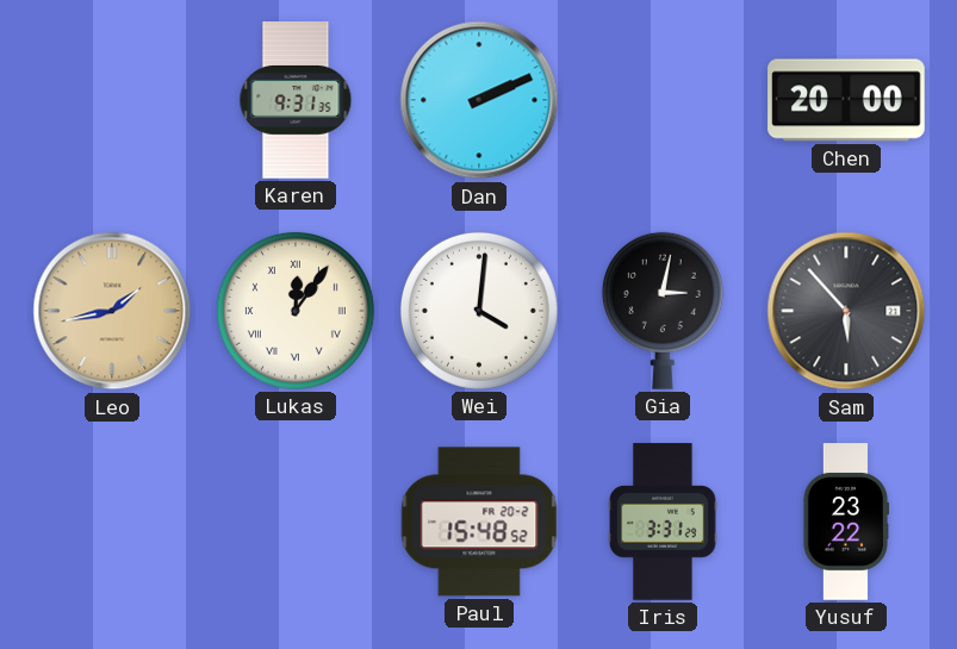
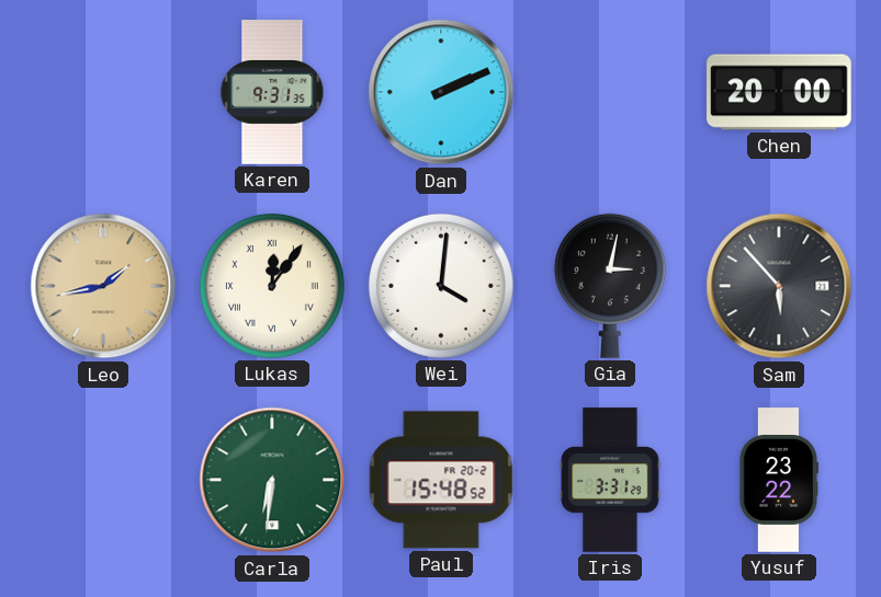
Carla: none -> 6:31
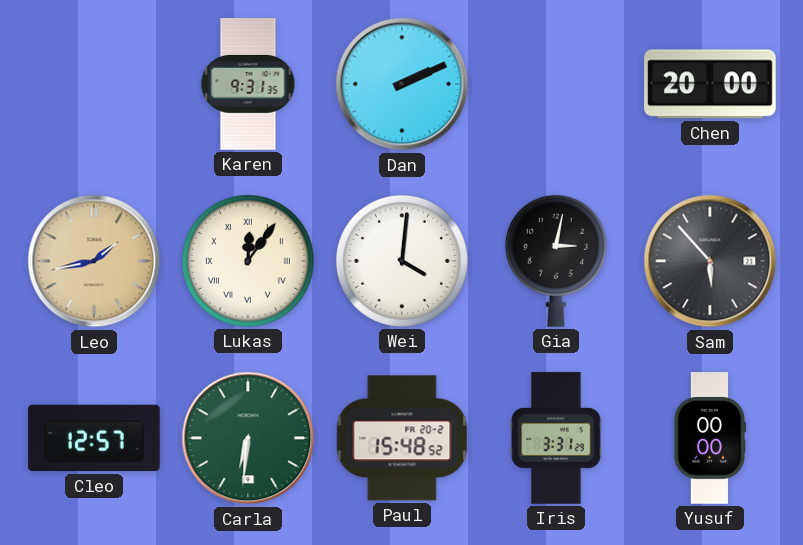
Cleo: none -> 12:57
Yusuf: 23:22 -> 00:00
